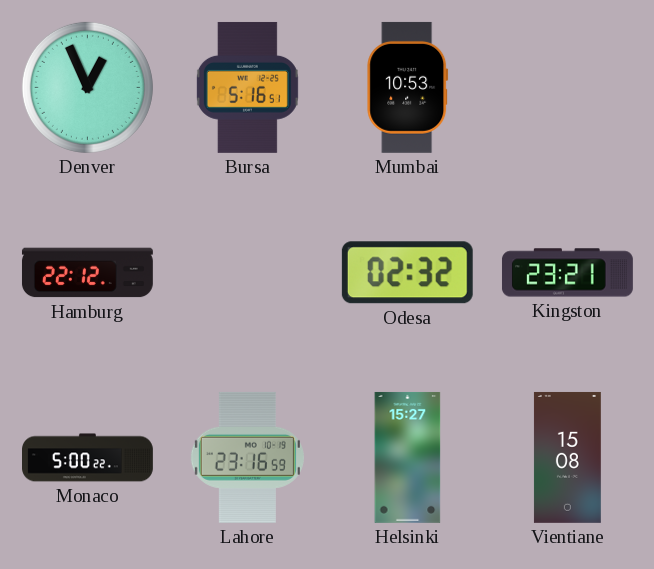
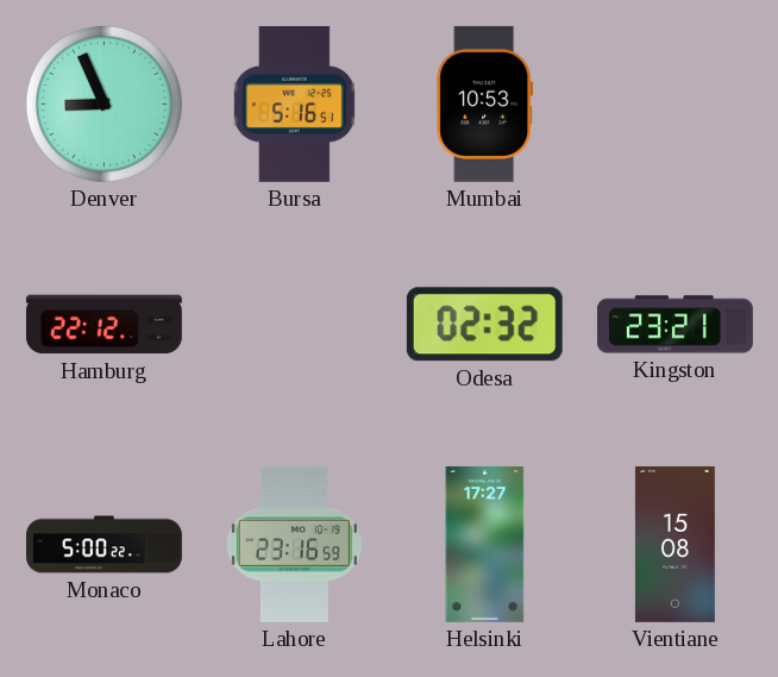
Denver: 12:56 -> 8:56
Helsinki: 15:27 -> 17:27
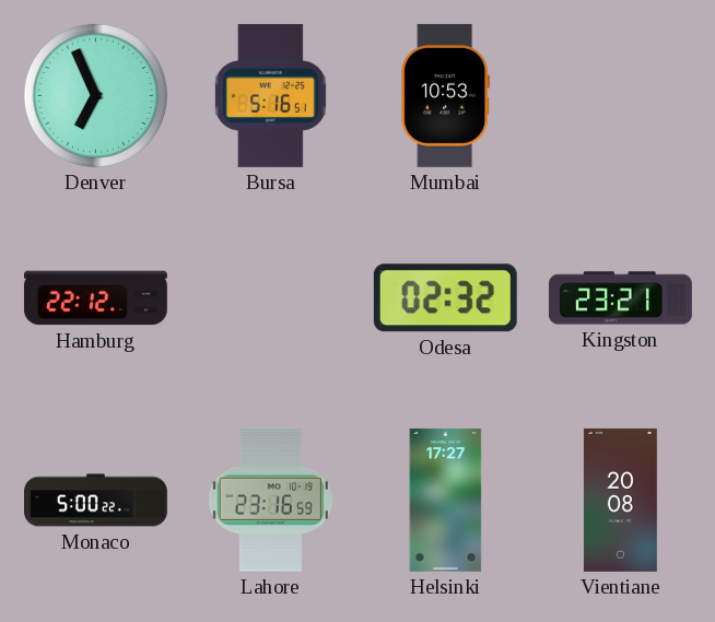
Denver: 8:56 -> 6:56
Vientiane: 15:08 -> 20:08
